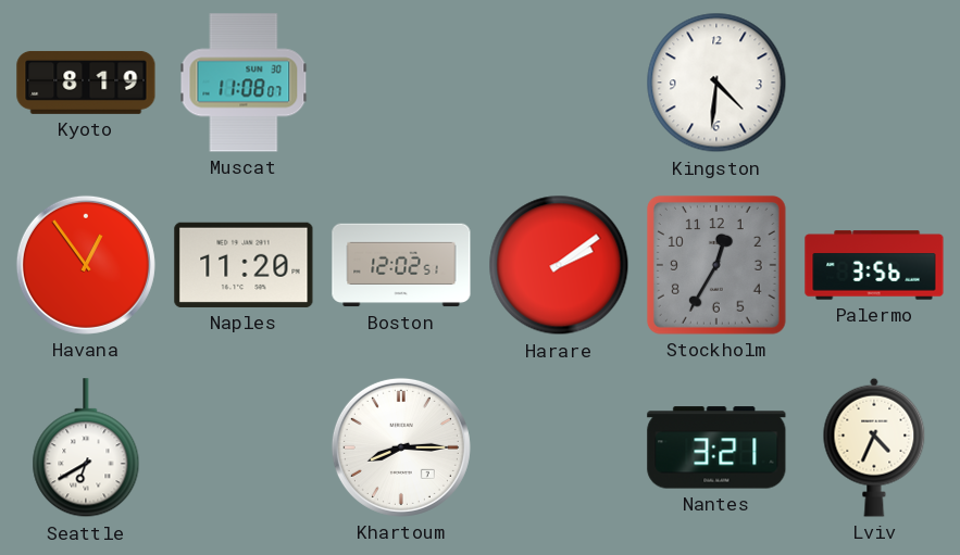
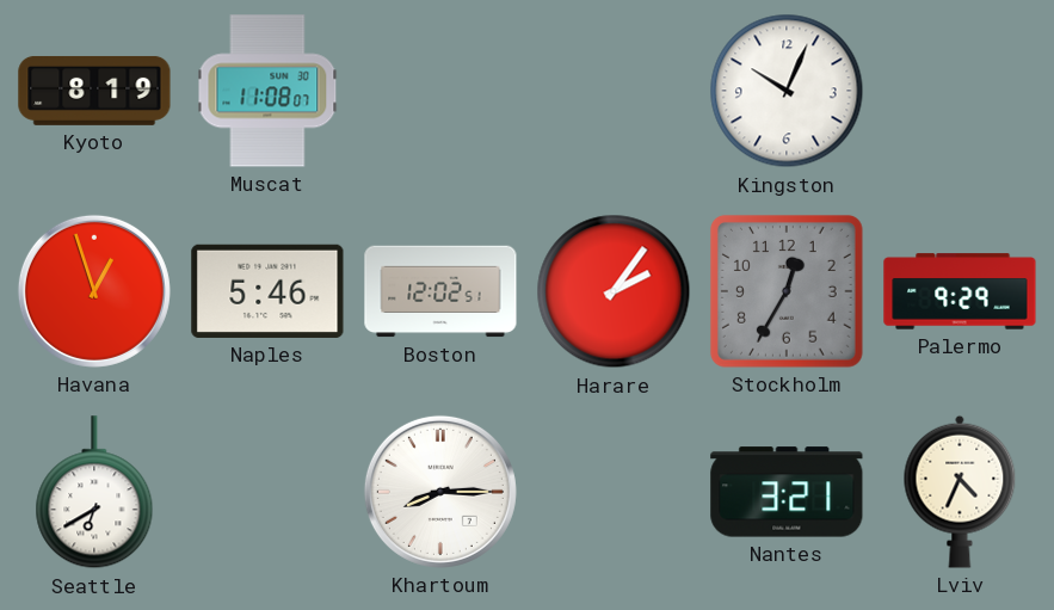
Kingston: 4:31 -> 10:04
Havana: 12:54 -> 12:57
Naples: 11:20 -> 5:46
Harare: 2:09 -> 2:06
Palermo: 3:56 -> 9:29
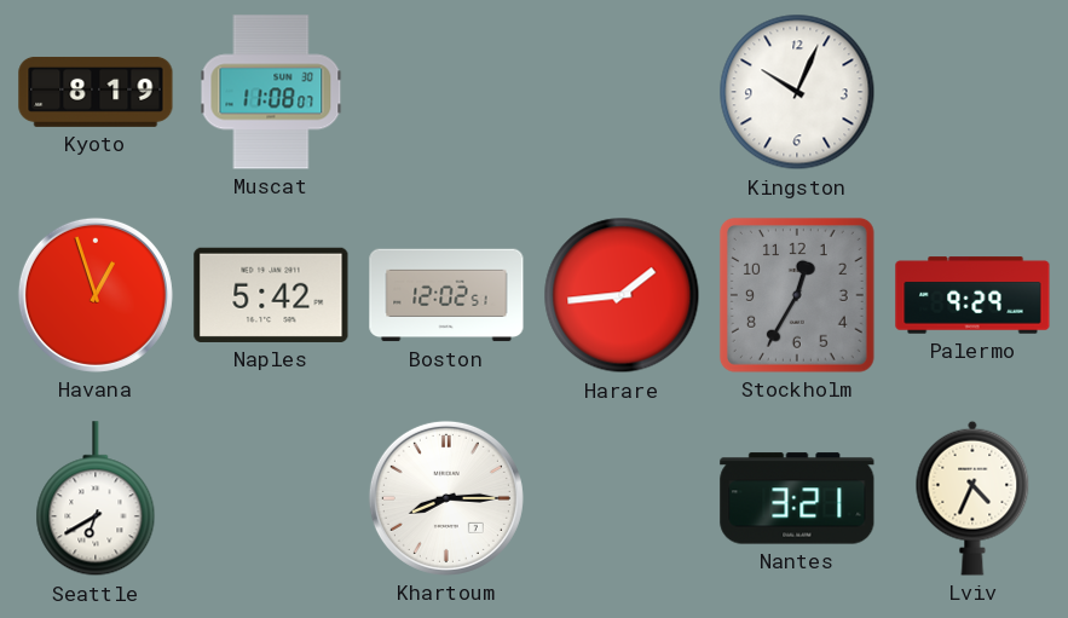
Naples: 5:46 -> 5:42
Harare: 2:06 -> 1:44
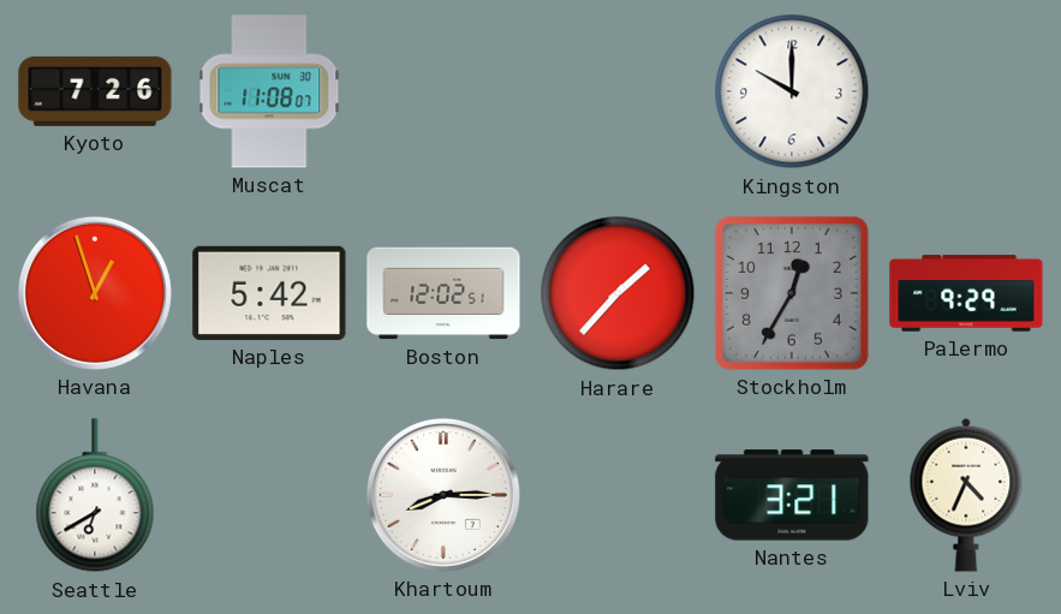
Kyoto: 8:19 -> 7:26
Kingston: 10:04 -> 10:00
Harare: 1:44 -> 1:37
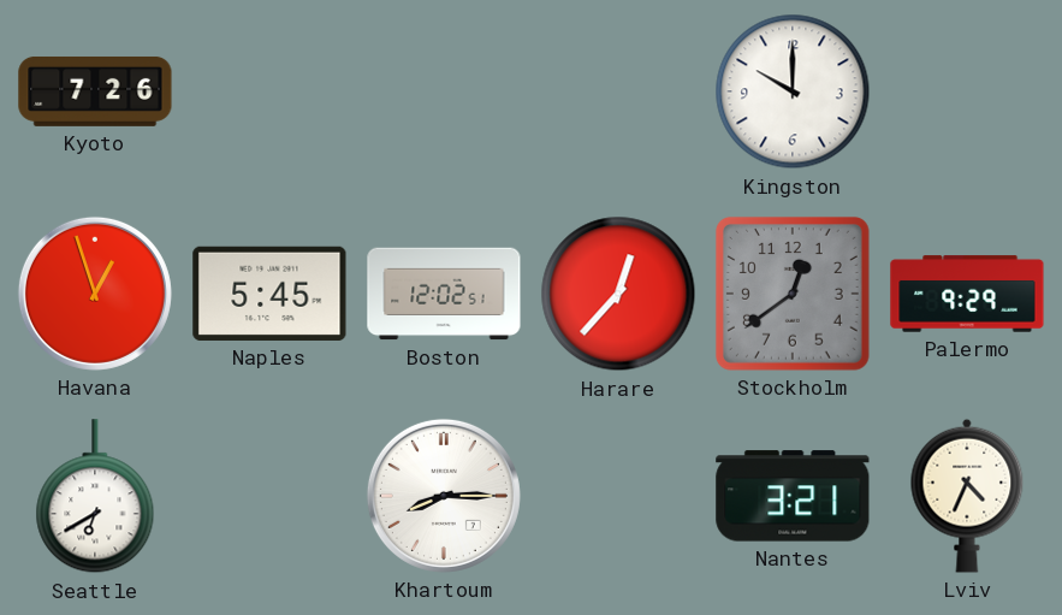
Muscat: 11:08 -> none
Naples: 5:42 -> 5:45
Harare: 1:37 -> 12:37
Stockholm: 12:35 -> 12:39
